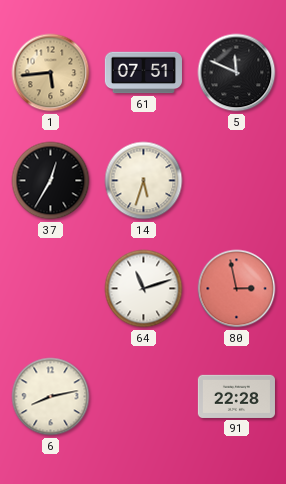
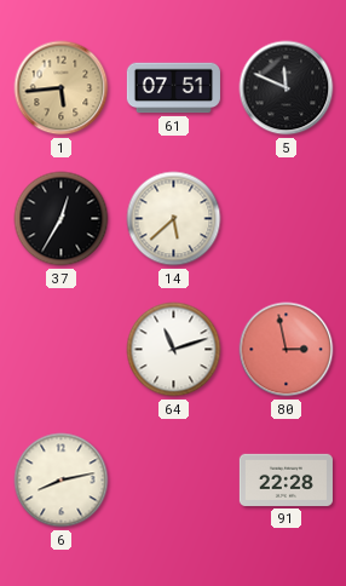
14: 5:33 -> 5:38
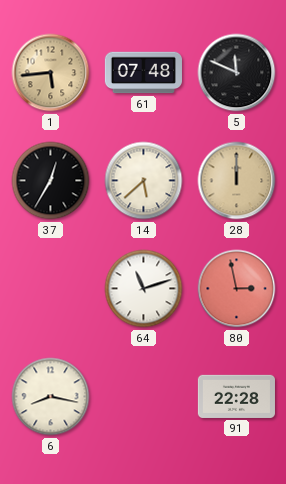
61: 07:51 -> 07:48
28: none -> 12:00
6: 8:13 -> 8:17
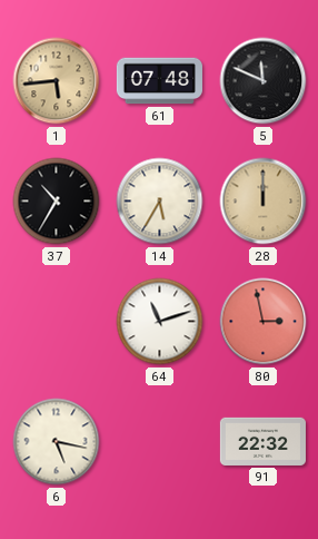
37: 12:35 -> 10:35
14: 5:38 -> 5:35
6: 8:17 -> 5:17
91: 22:28 -> 22:32
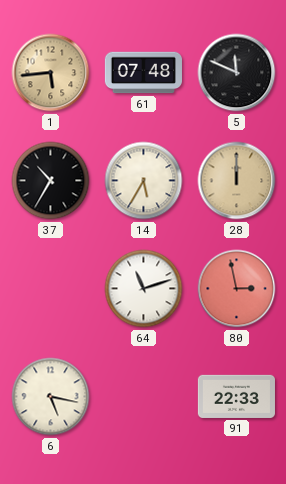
91: 22:32 -> 22:33
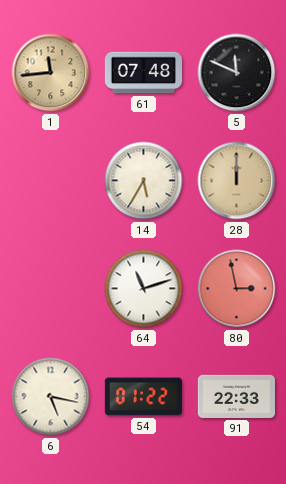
1: 5:44 -> 11:44
37: 10:35 -> none
54: none -> 01:22
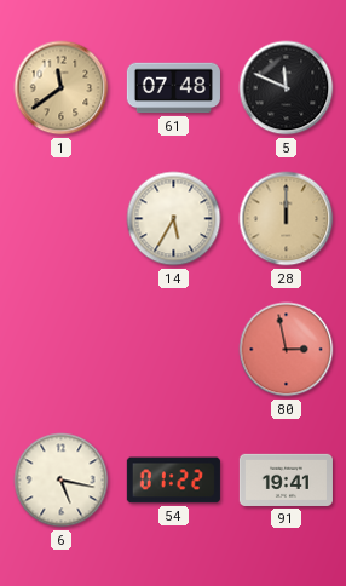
1: 11:44 -> 11:39
64: 11:12 -> none
91: 22:33 -> 19:41
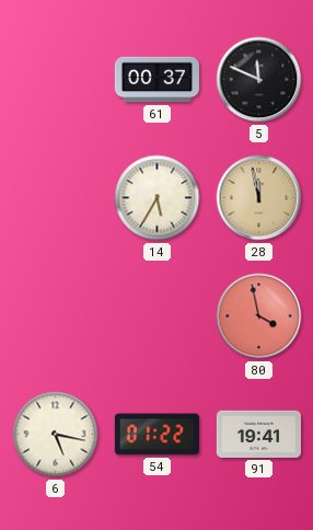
1: 11:39 -> none
61: 07:48 -> 00:37
28: 12:00 -> 11:58
80: 2:58 -> 3:58
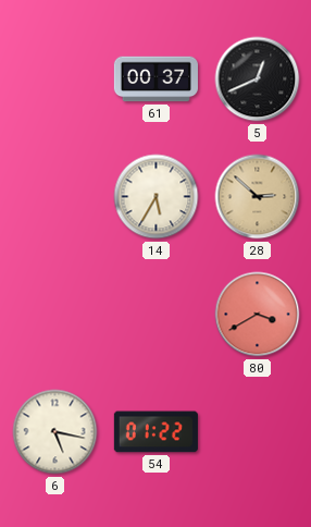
5: 11:49 -> 12:41
28: 11:58 -> 2:52
80: 3:58 -> 3:40
91: 19:41 -> none
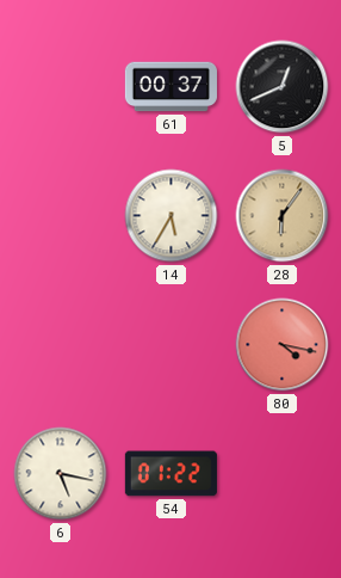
28: 2:52 -> 6:06
80: 3:40 -> 4:17
